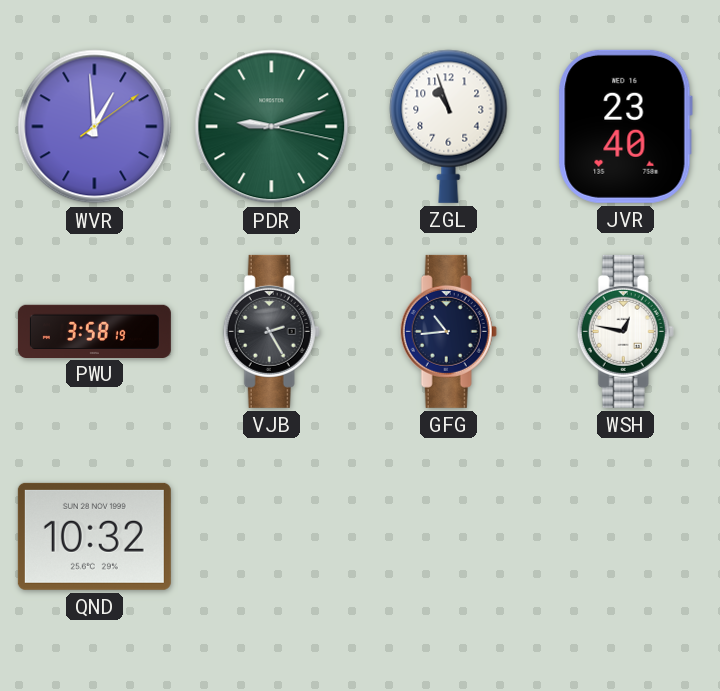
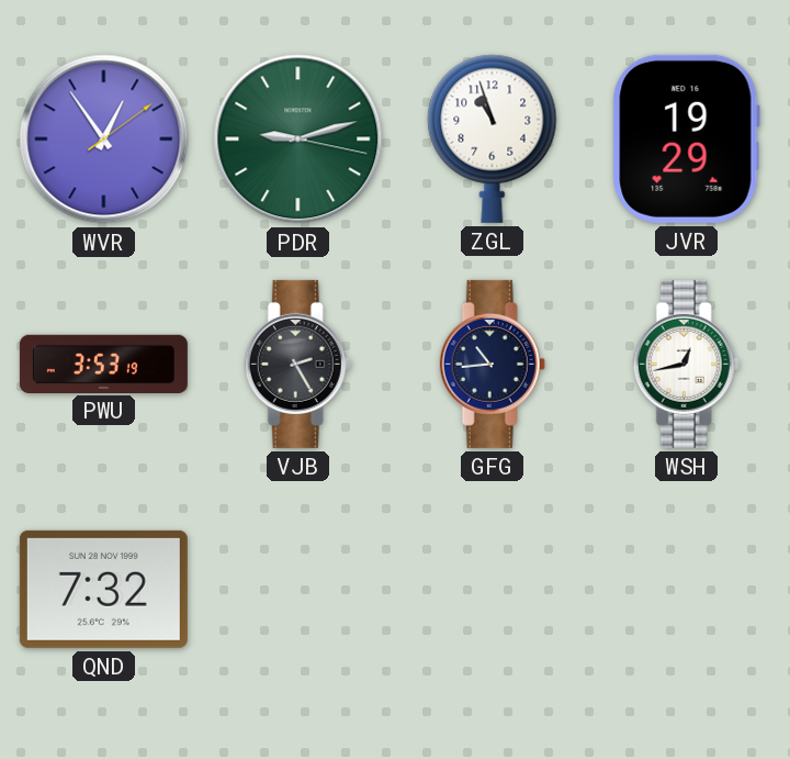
WVR: 12:59 -> 12:54
JVR: 23:40 -> 19:29
PWU: 3:58 -> 3:53
WSH: 12:47 -> 12:43
QND: 10:32 -> 7:32
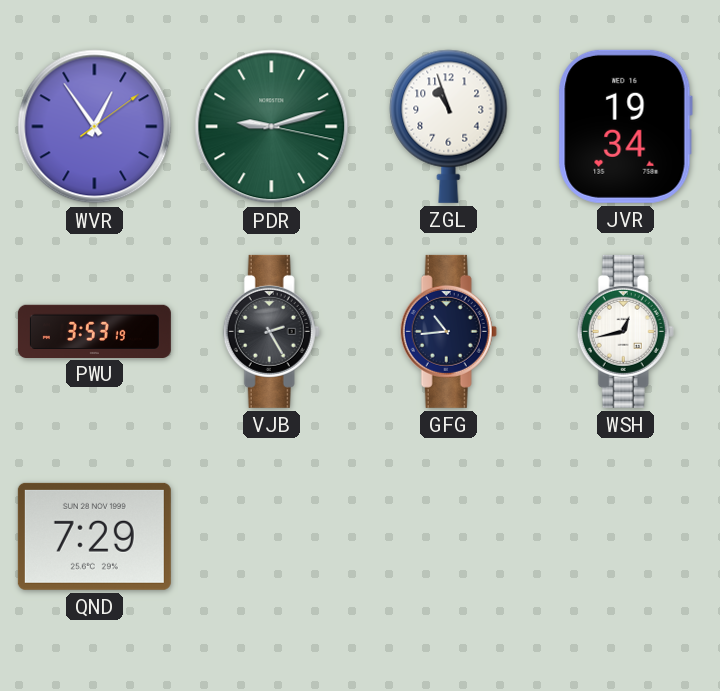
JVR: 19:29 -> 19:34
QND: 7:32 -> 7:29
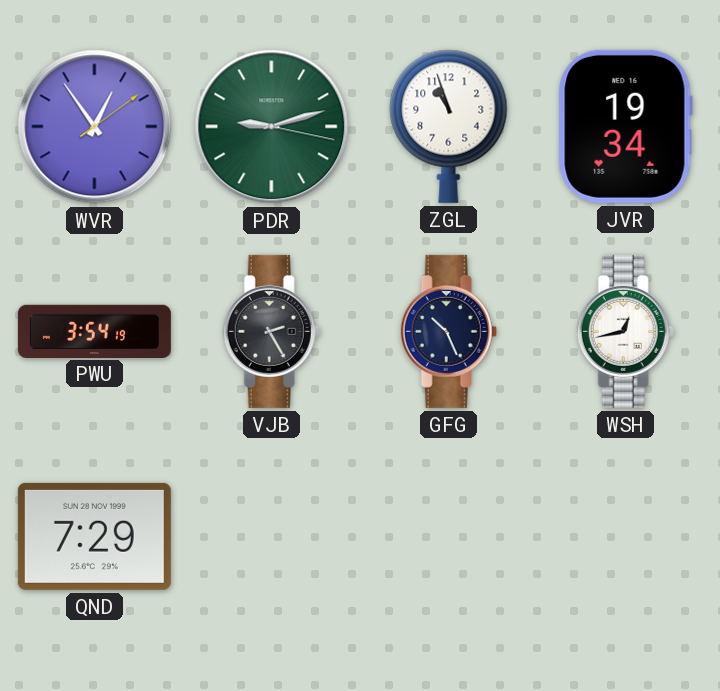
PWU: 3:53 -> 3:54
GFG: 10:44 -> 10:26
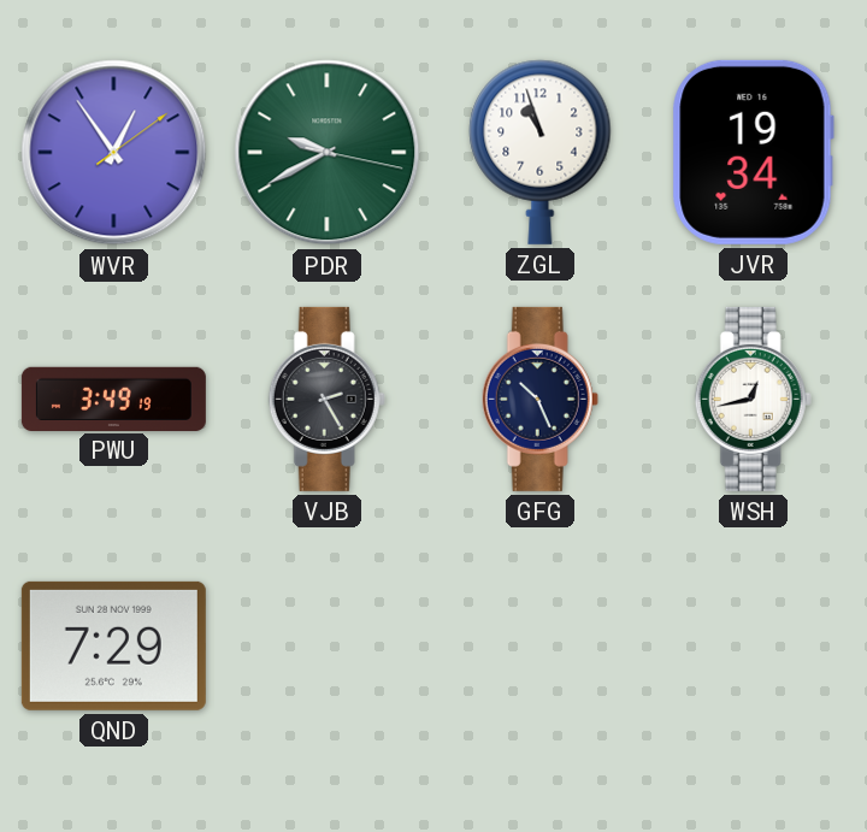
PDR: 9:12 -> 9:40
PWU: 3:54 -> 3:49
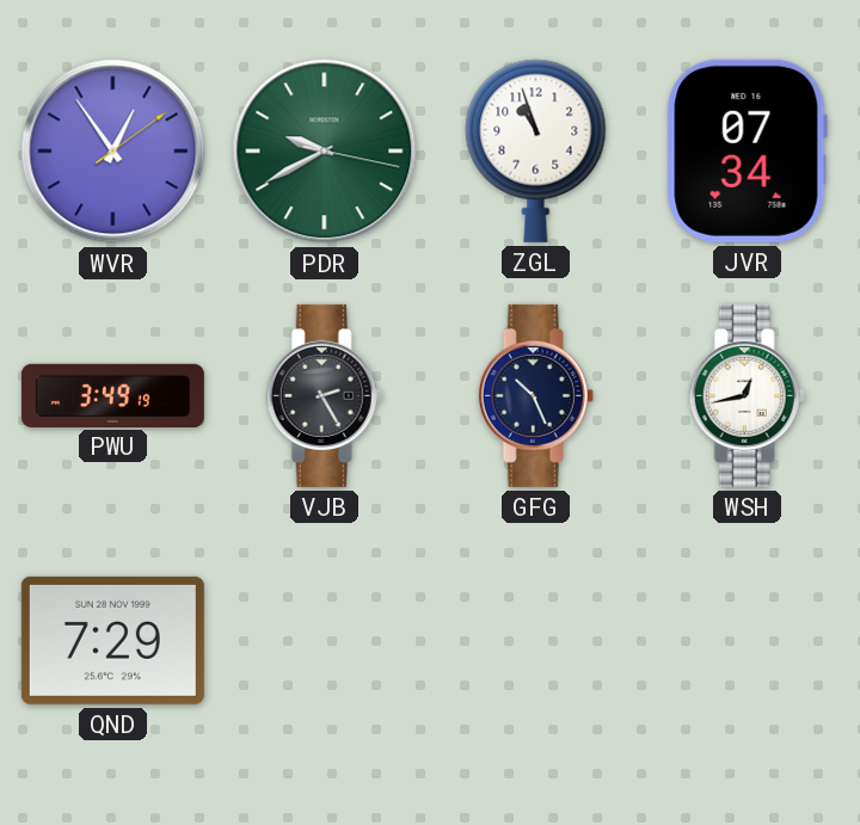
JVR: 19:34 -> 07:34
